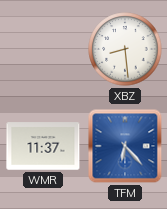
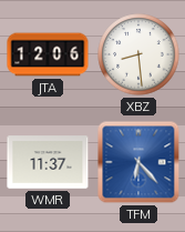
JTA: none -> 12:06
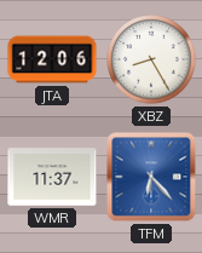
XBZ: 8:29 -> 8:25
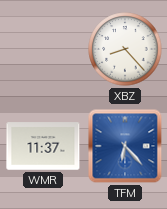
JTA: 12:06 -> none
XBZ: 8:25 -> 8:23
